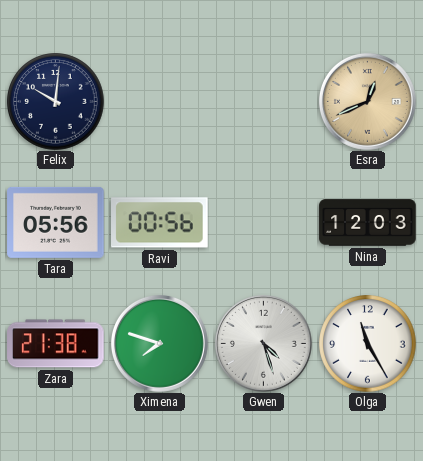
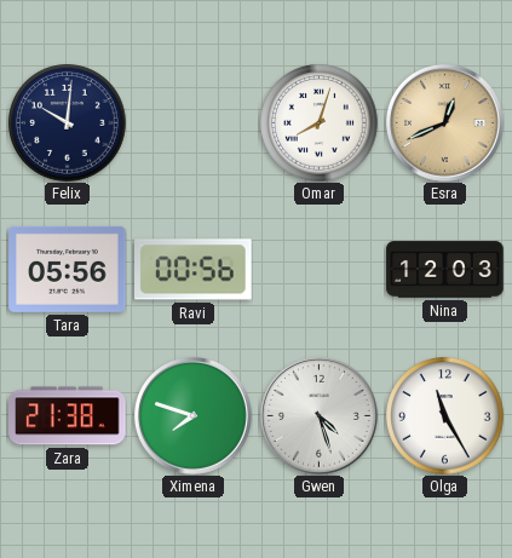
Omar: none -> 8:03
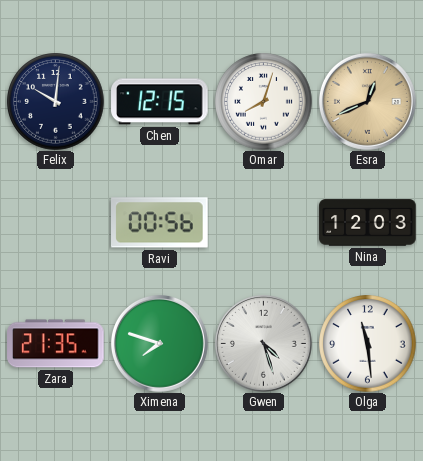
Chen: none -> 12:15
Tara: 05:56 -> none
Zara: 21:38 -> 21:35
Olga: 11:25 -> 11:29
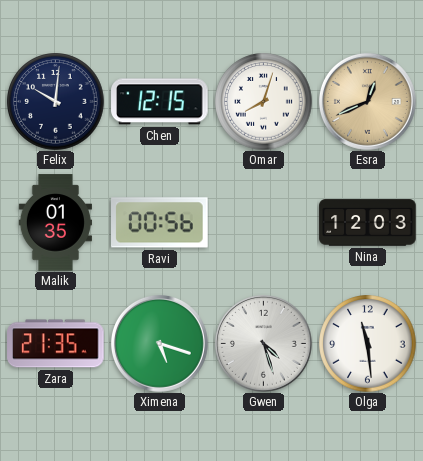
Malik: none -> 01:35
Ximena: 7:48 -> 5:18
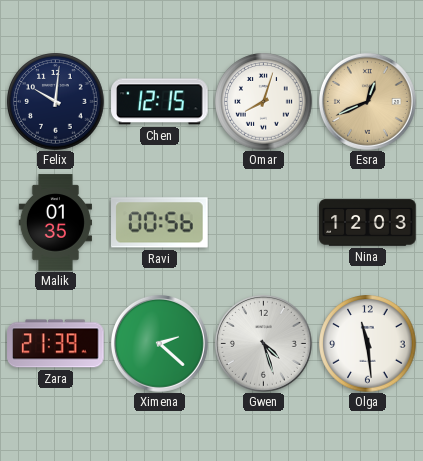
Zara: 21:35 -> 21:39
Ximena: 5:18 -> 2:22
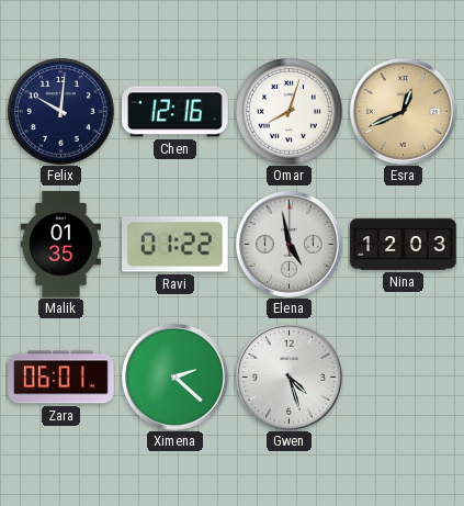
Chen: 12:15 -> 12:16
Ravi: 00:56 -> 01:22
Elena: none -> 4:58
Zara: 21:39 -> 06:01
Olga: 11:29 -> none
